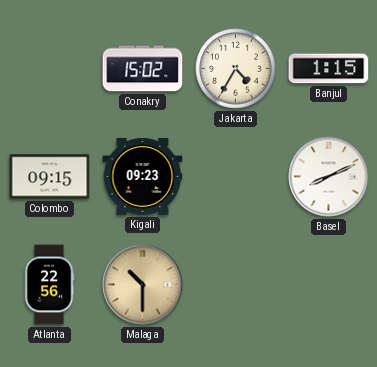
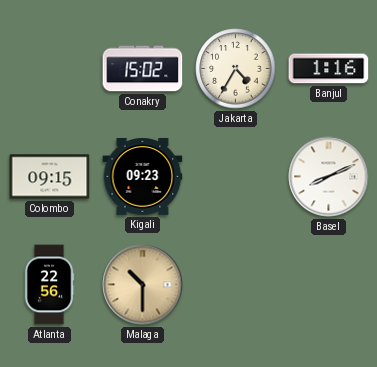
Banjul: 1:15 -> 1:16
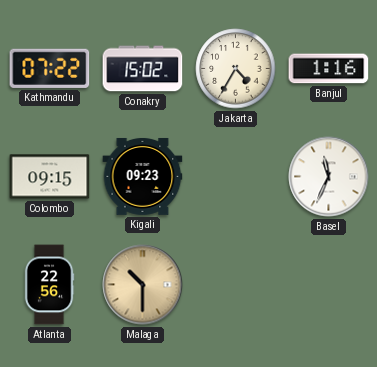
Kathmandu: none -> 07:22
Basel: 8:11 -> 11:34
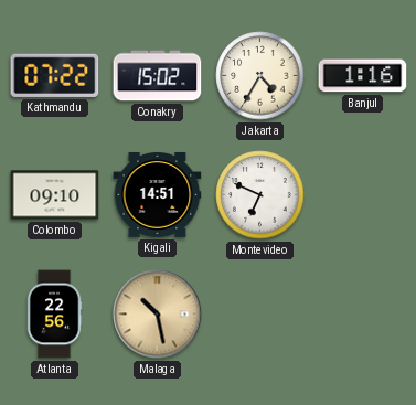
Colombo: 09:15 -> 09:10
Kigali: 09:23 -> 14:51
Montevideo: none -> 6:49
Basel: 11:34 -> none
Malaga: 10:30 -> 10:28
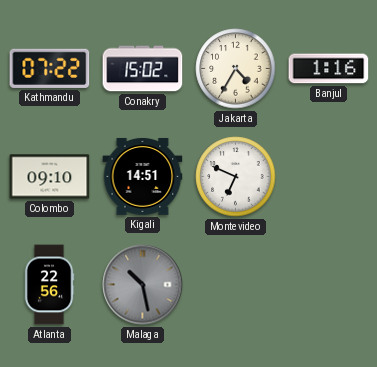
Malaga dial: champagne -> grey
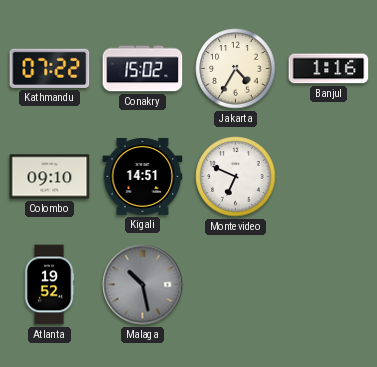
Atlanta: 22:56 -> 19:52
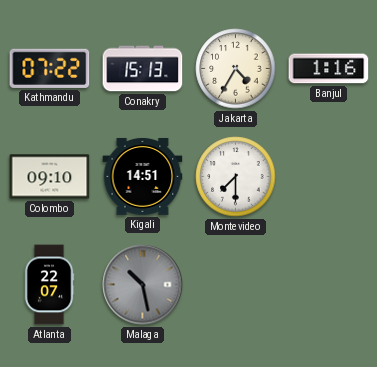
Conakry: 15:02 -> 15:13
Montevideo: 6:49 -> 7:30
Atlanta: 19:52 -> 22:07
